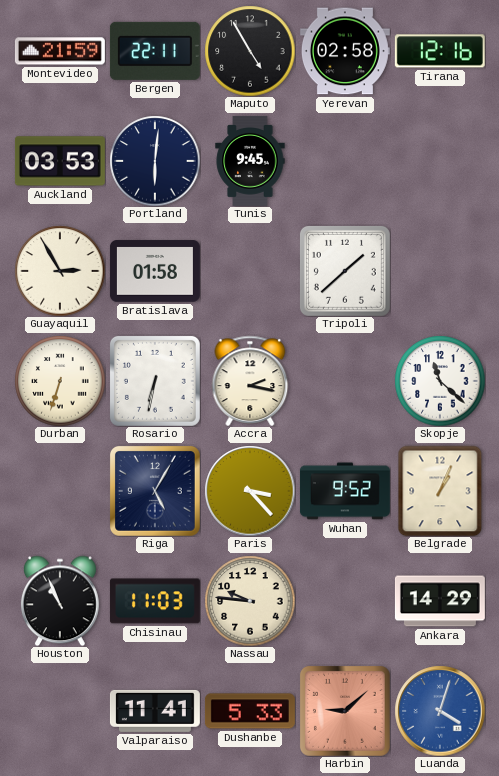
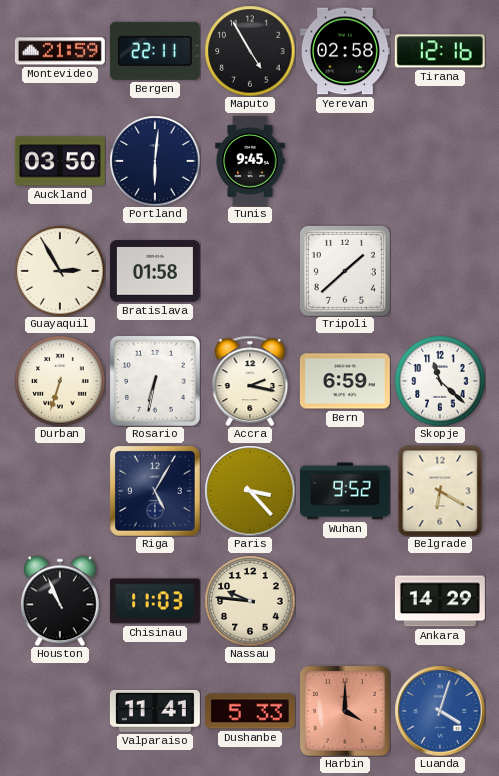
Auckland: 03:53 -> 03:50
Bern: none -> 6:59
Belgrade: 1:04 -> 6:20
Harbin: 9:08 -> 4:00
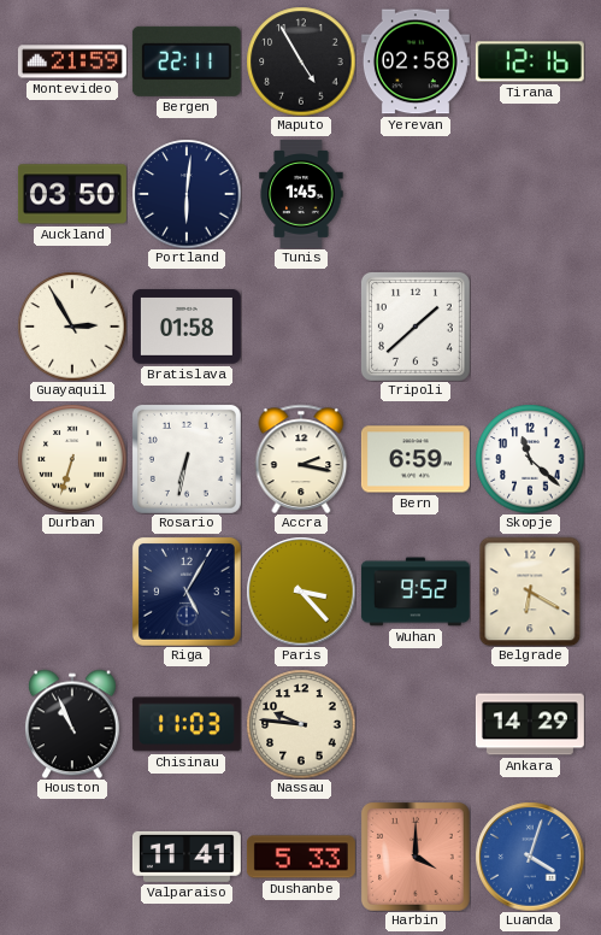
Tunis: 9:45 -> 1:45
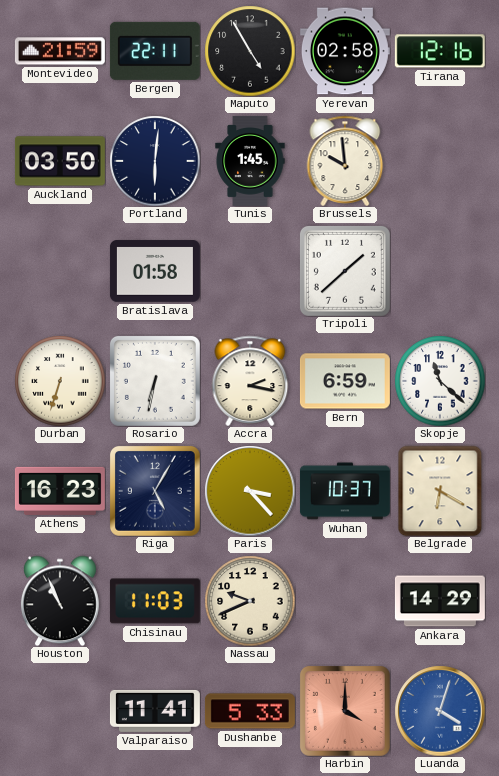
Brussels: none -> 9:59
Guayaquil: 2:55 -> none
Athens: none -> 16:23
Wuhan: 9:52 -> 10:37
Nassau: 9:46 -> 9:41
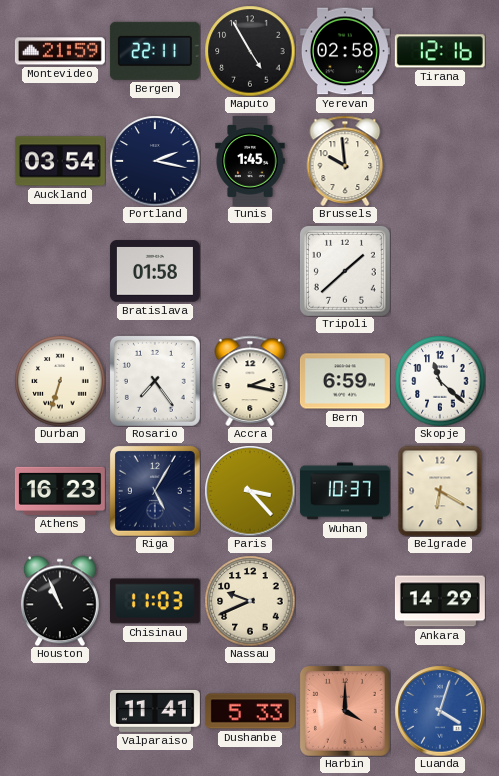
Auckland: 03:50 -> 03:54
Portland: 6:01 -> 2:17
Rosario: 6:32 -> 7:24
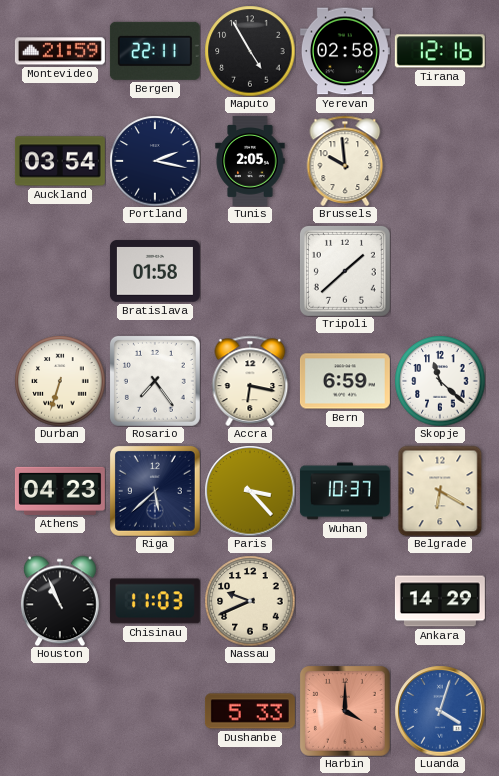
Tunis: 1:45 -> 2:05
Accra: 2:17 -> 6:17
Athens: 16:23 -> 04:23
Riga: 5:05 -> 5:38
Valparaiso: 11:41 -> none
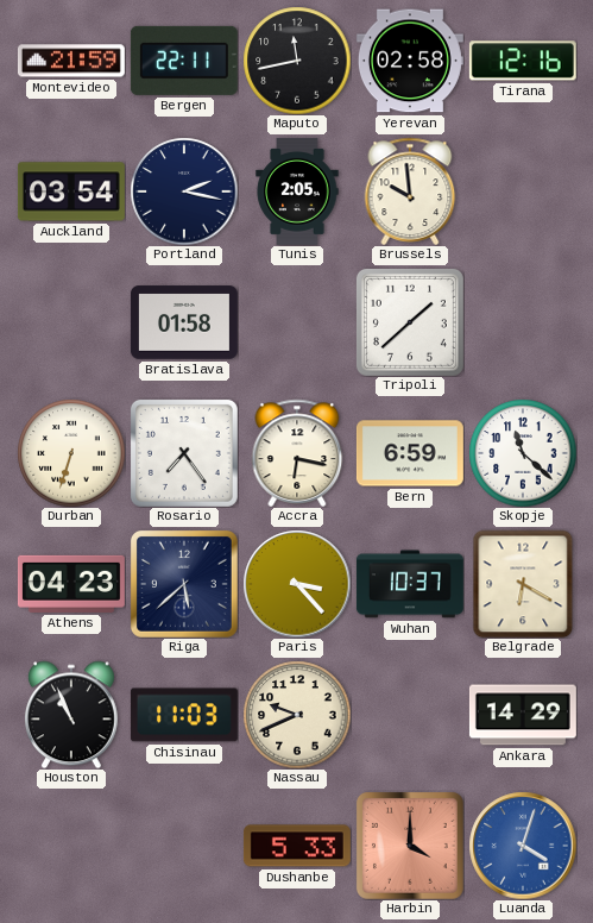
Maputo: 4:55 -> 11:43
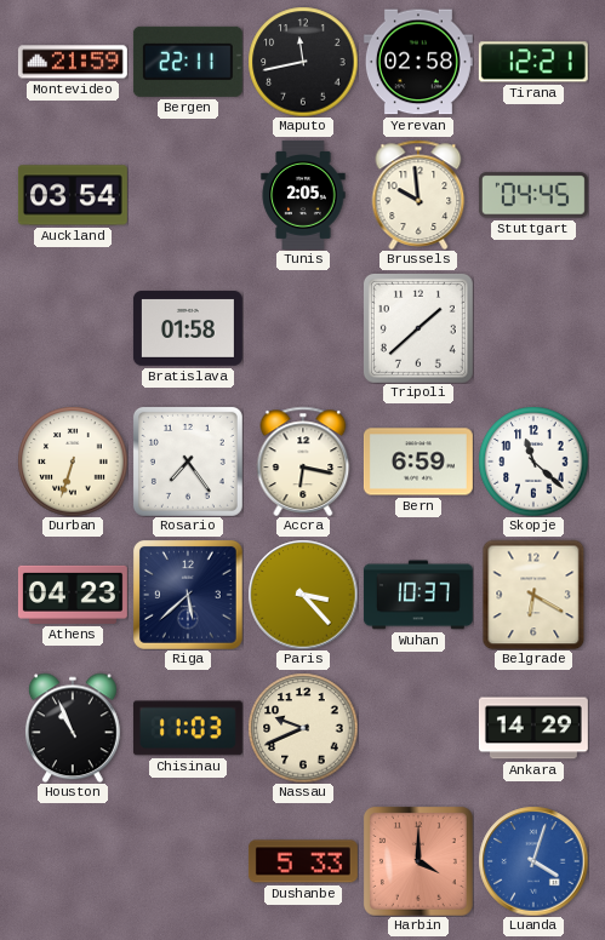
Tirana: 12:16 -> 12:21
Portland: 2:17 -> none
Stuttgart: none -> 04:45
